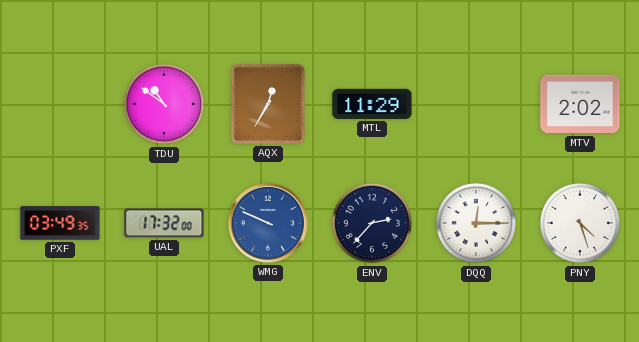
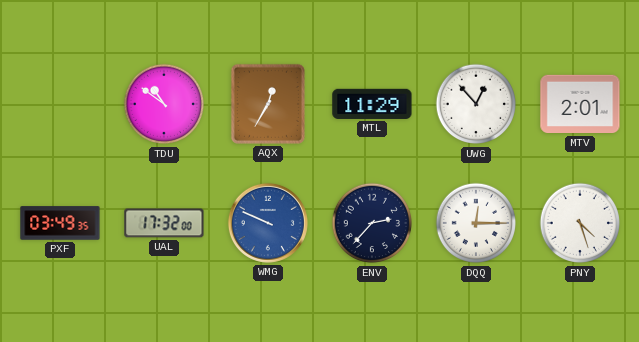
UWG: none -> 12:53
MTV: 2:02 -> 2:01
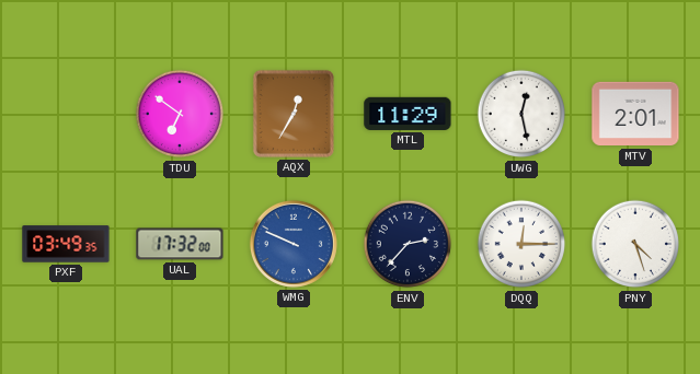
TDU: 10:51 -> 6:51
UWG: 12:53 -> 12:28
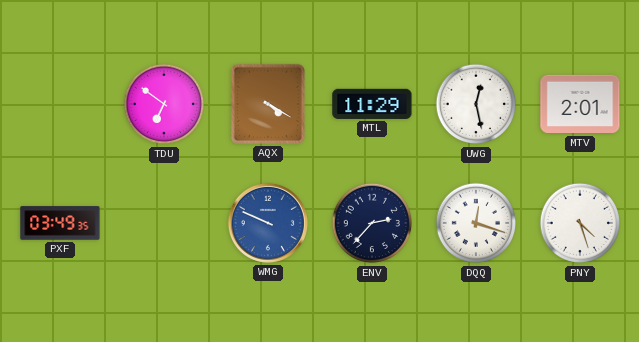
AQX: 12:35 -> 4:20
UAL: 17:32 -> none
DQQ: 12:15 -> 12:18
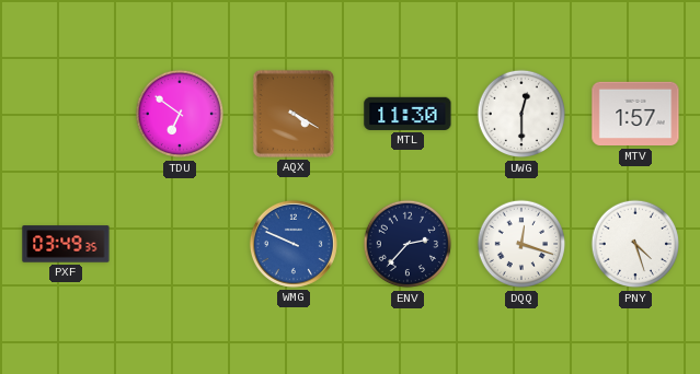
MTL: 11:29 -> 11:30
UWG: 12:28 -> 12:30
MTV: 2:01 -> 1:57
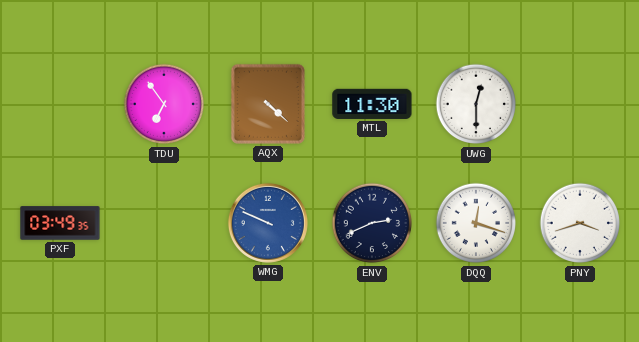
TDU: 6:51 -> 6:54
AQX: 4:20 -> 4:22
MTV: 1:57 -> none
ENV: 2:37 -> 2:41
PNY: 4:27 -> 3:42
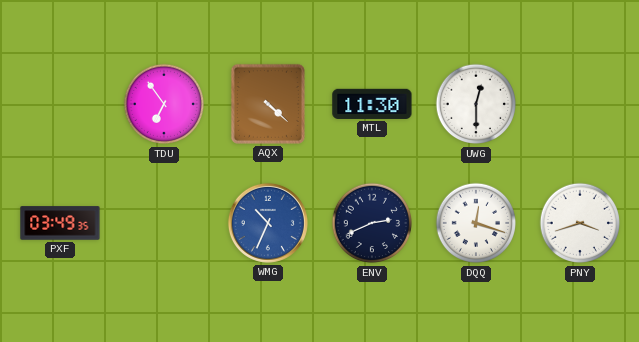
WMG: 9:49 -> 10:34
